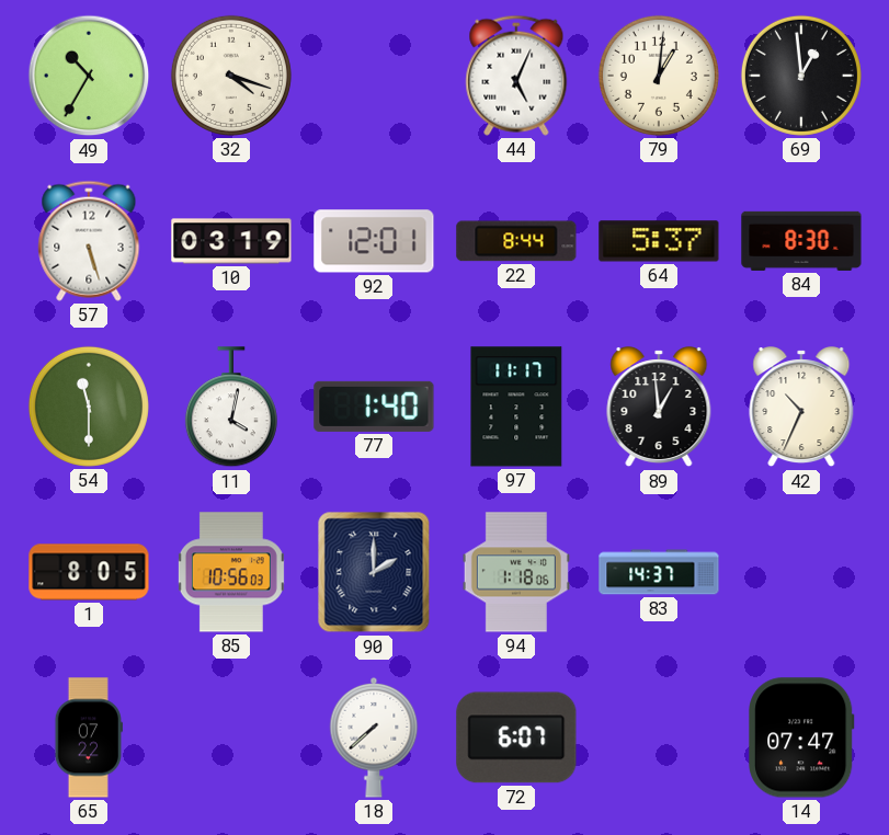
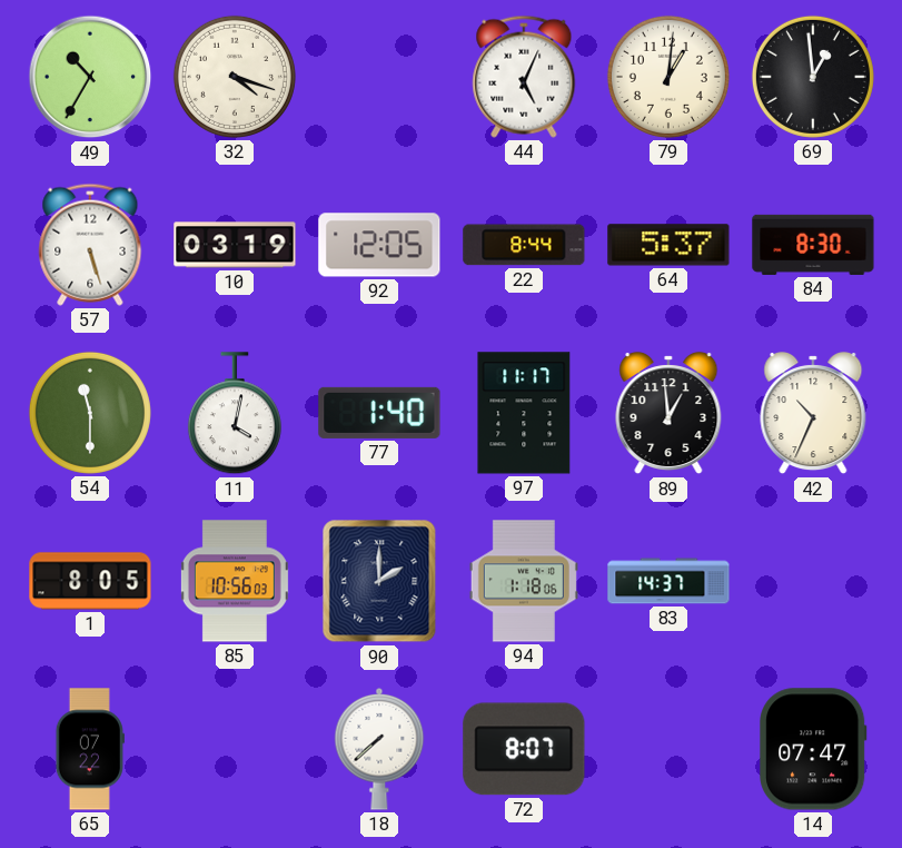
92: 12:01 -> 12:05
72: 6:07 -> 8:07
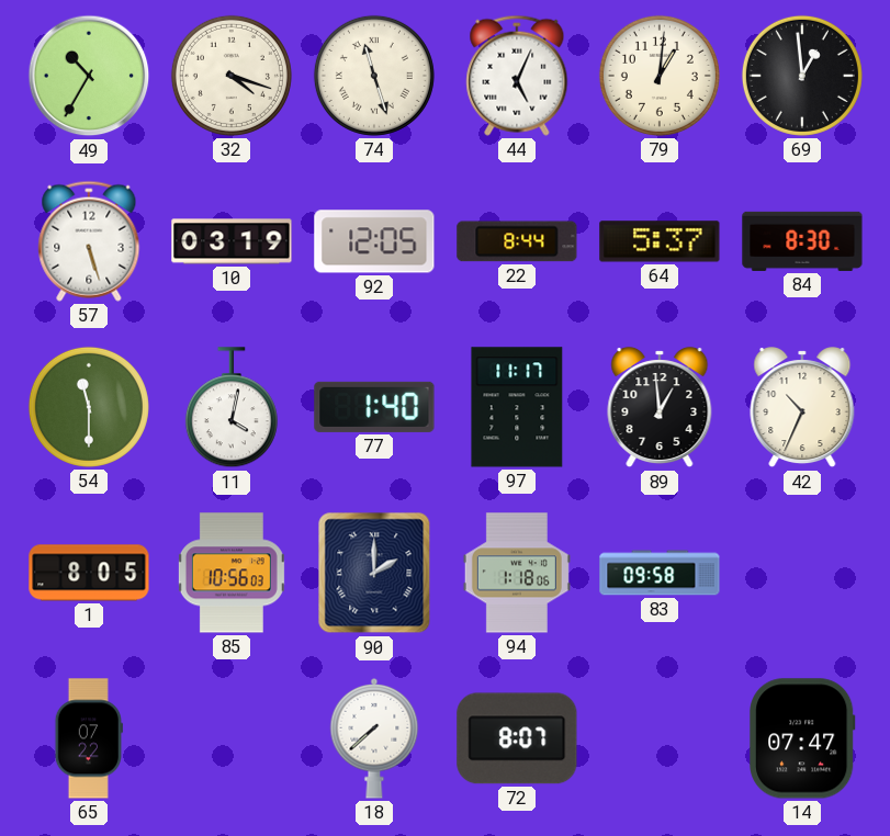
74: none -> 11:27
83: 14:37 -> 09:58
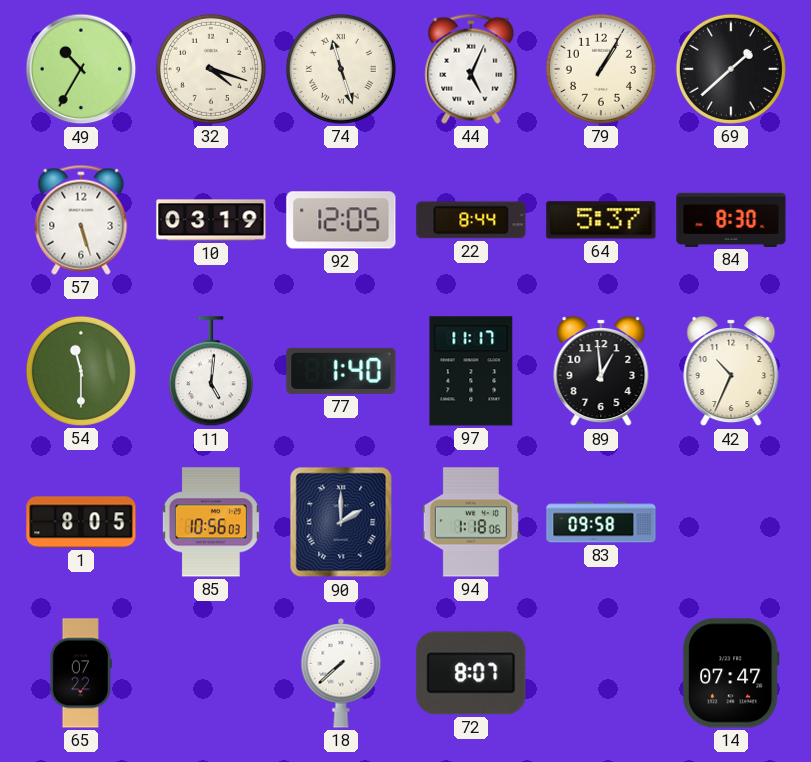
79: 1:01 -> 1:05
69: 12:59 -> 1:38
11: 4:02 -> 5:01
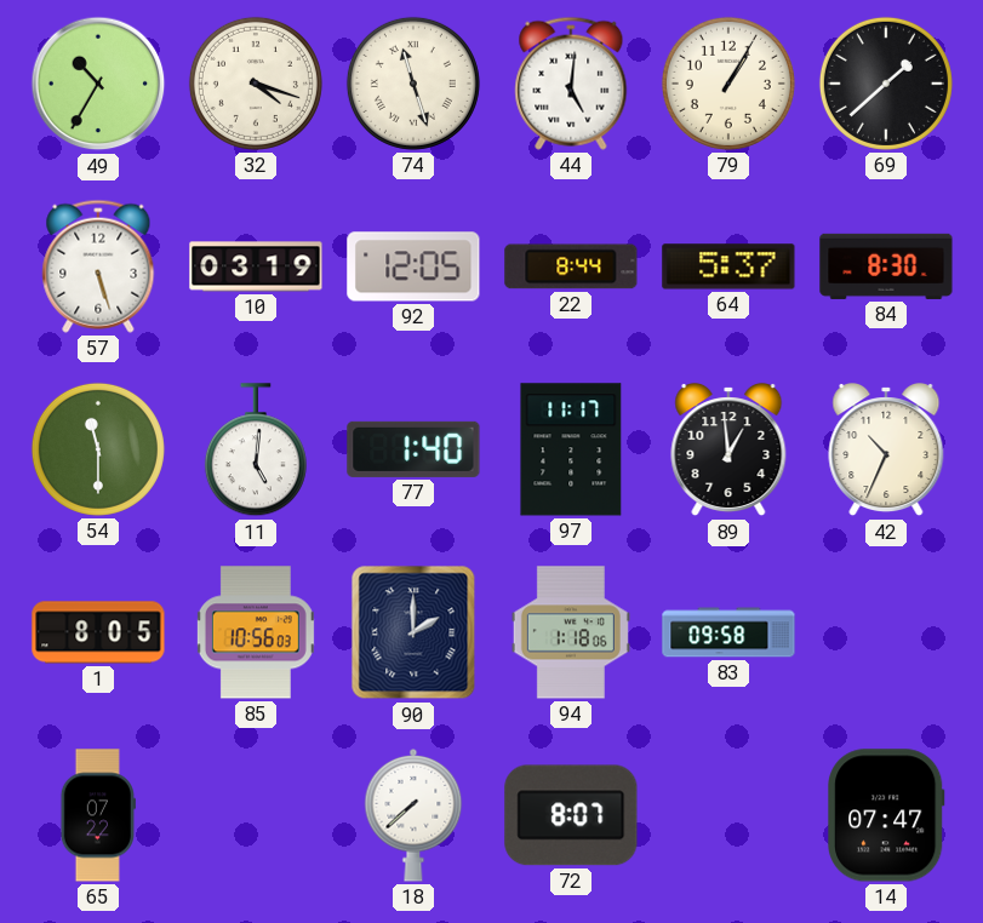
44: 5:04 -> 5:01
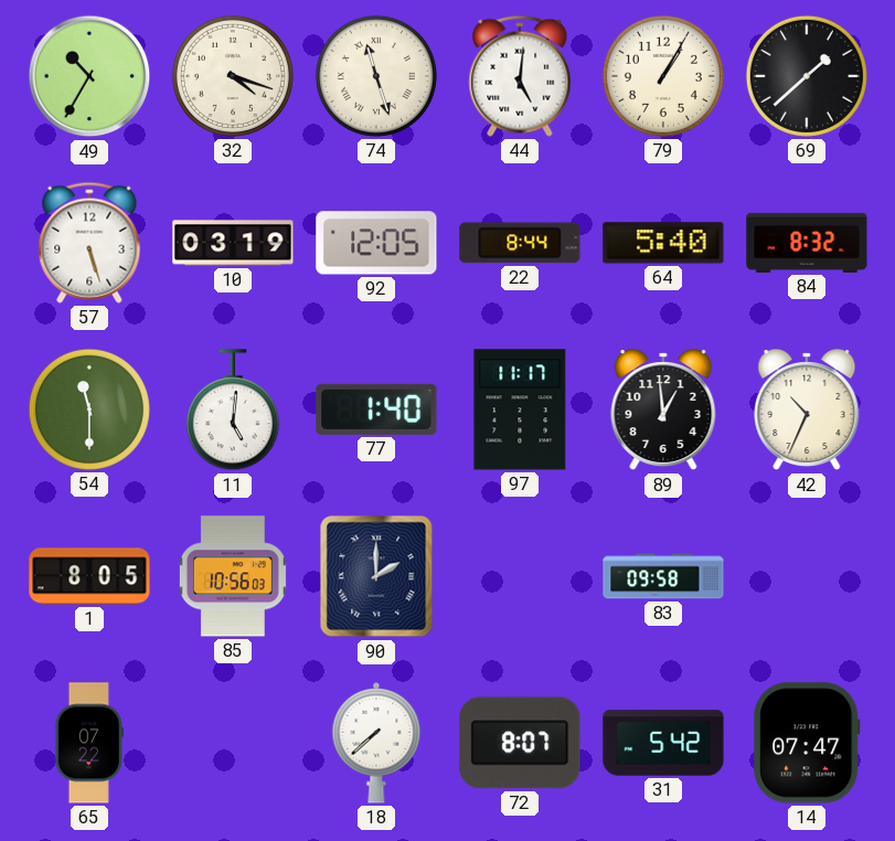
64: 5:37 -> 5:40
84: 8:30 -> 8:32
94: 1:18 -> none
31: none -> 5:42
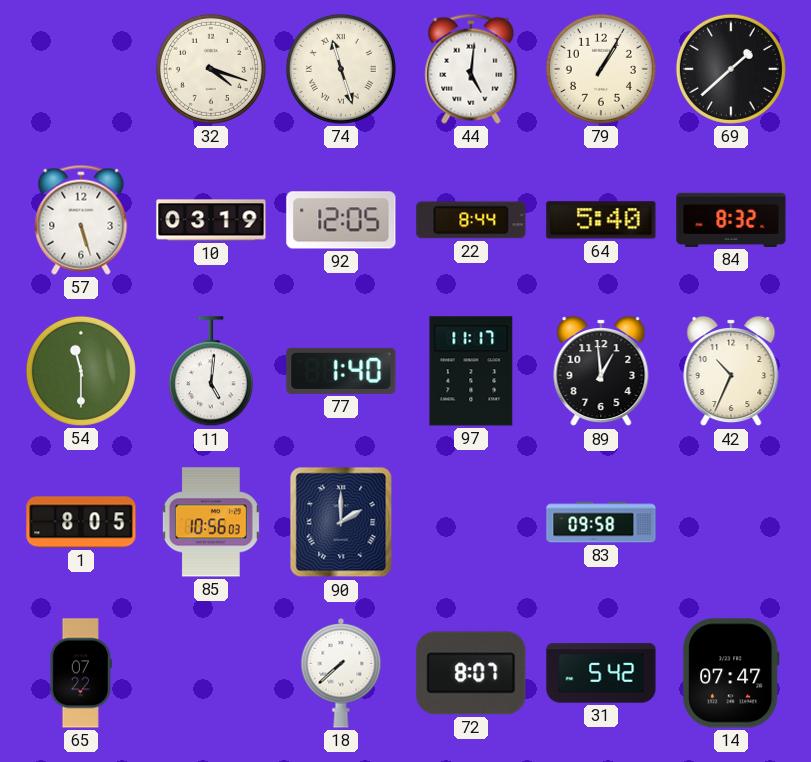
49: 10:35 -> none
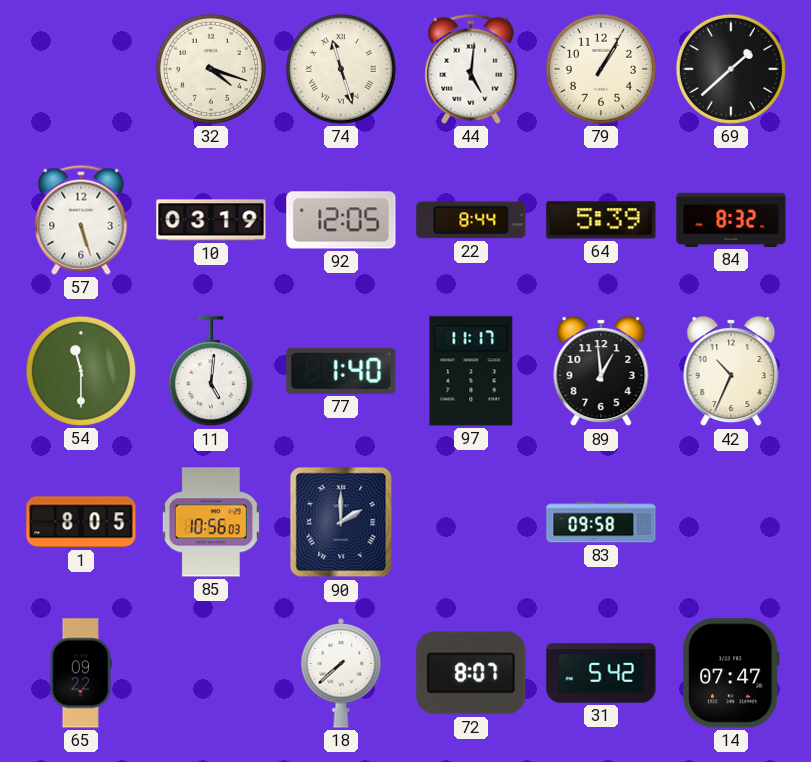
64: 5:40 -> 5:39
65: 07:22 -> 09:22
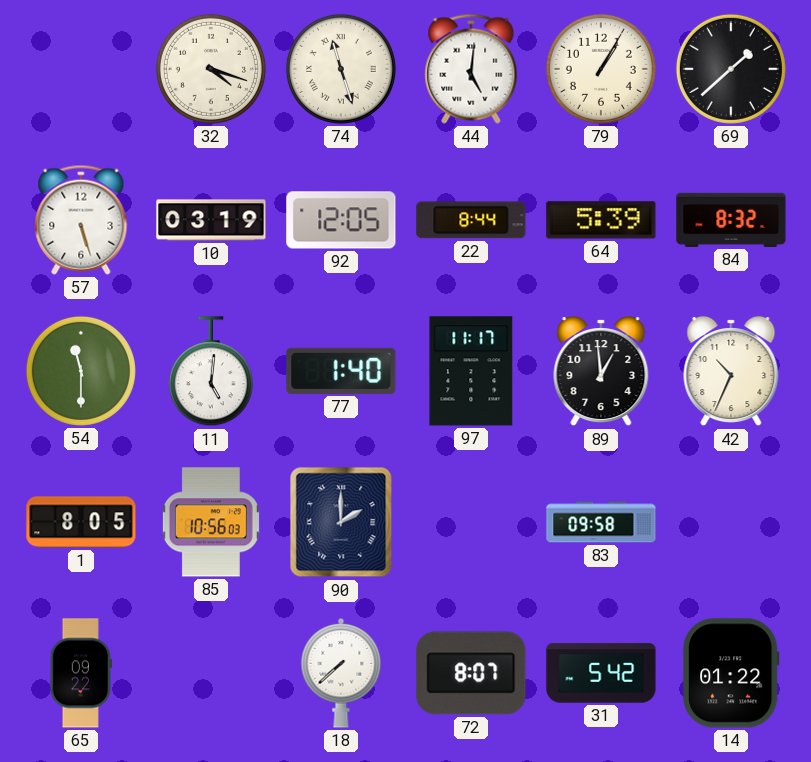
14: 07:47 -> 01:22
